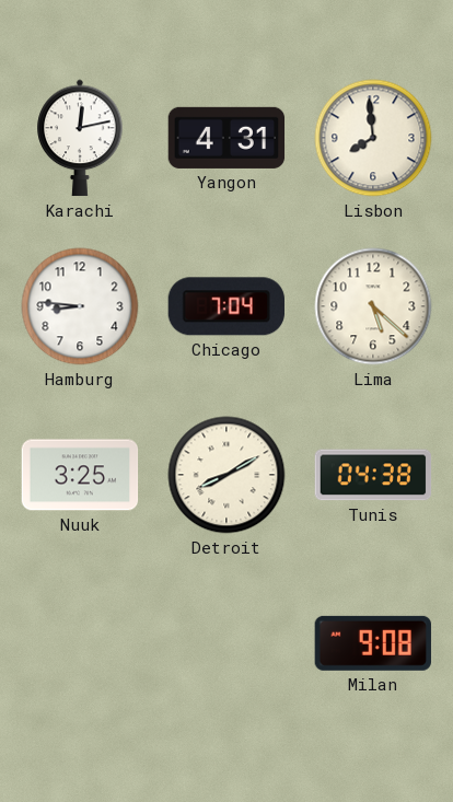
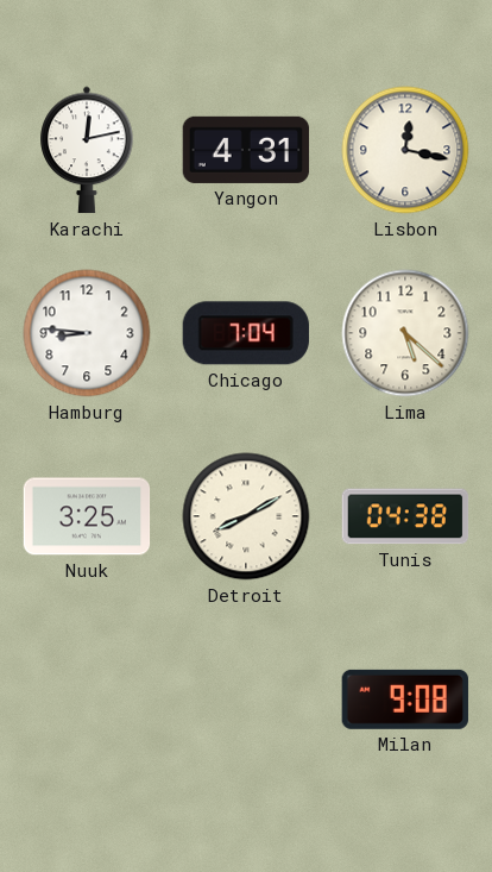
Lisbon: 7:59 -> 12:17
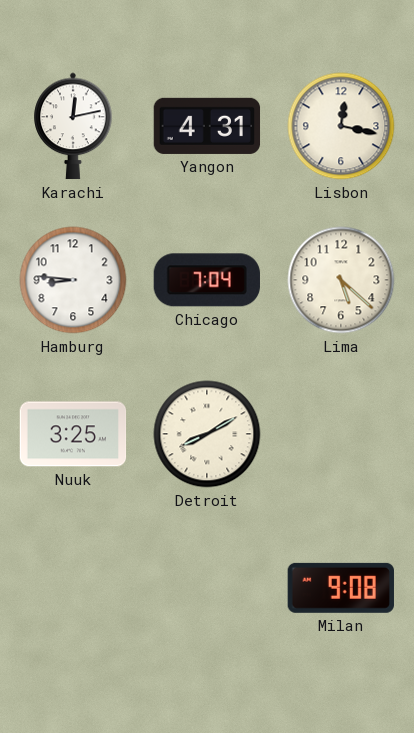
Tunis: 04:38 -> none
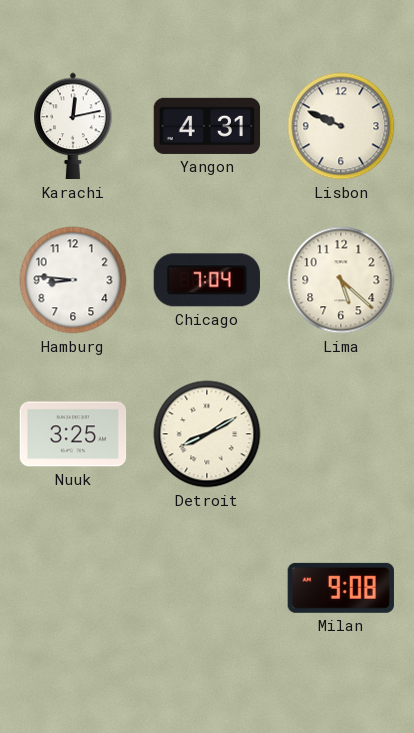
Lisbon: 12:17 -> 9:49
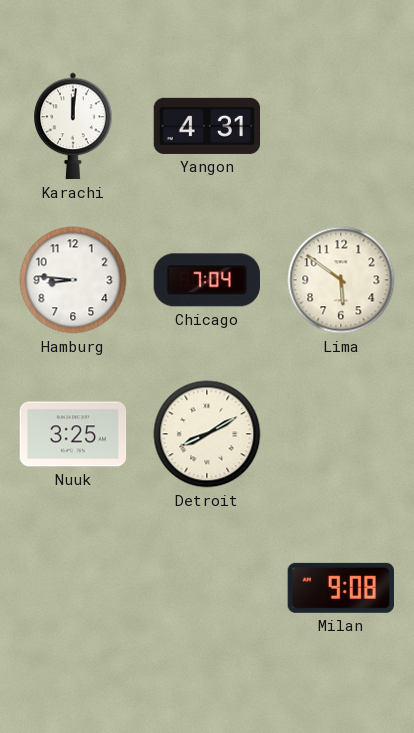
Karachi: 12:13 -> 12:01
Lisbon: 9:49 -> none
Lima: 5:22 -> 5:51
